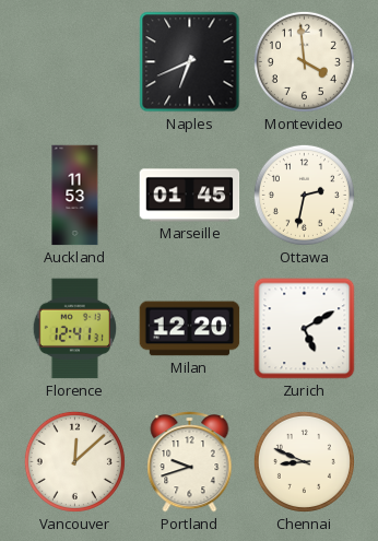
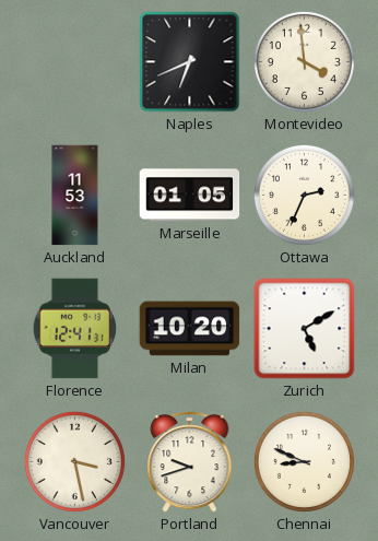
Marseille: 01:45 -> 01:05
Ottawa: 2:32 -> 2:34
Milan: 12:20 -> 10:20
Vancouver: 12:08 -> 3:28
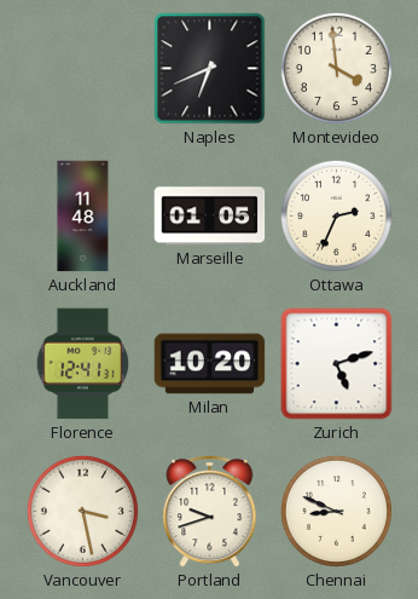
Auckland: 11:53 -> 11:48
Zurich: 5:10 -> 5:12
